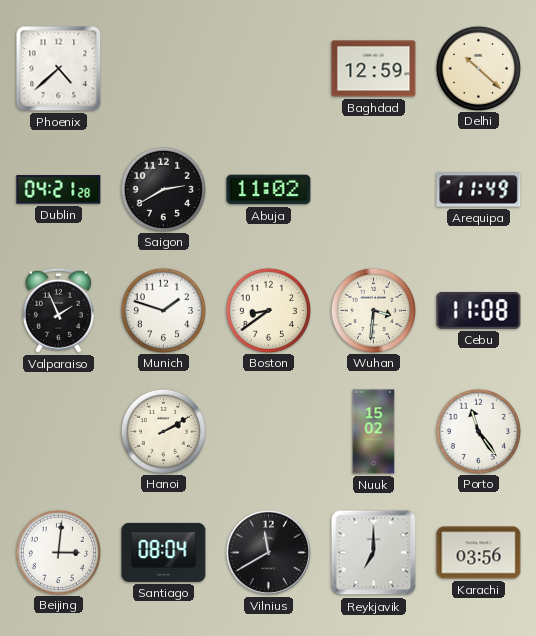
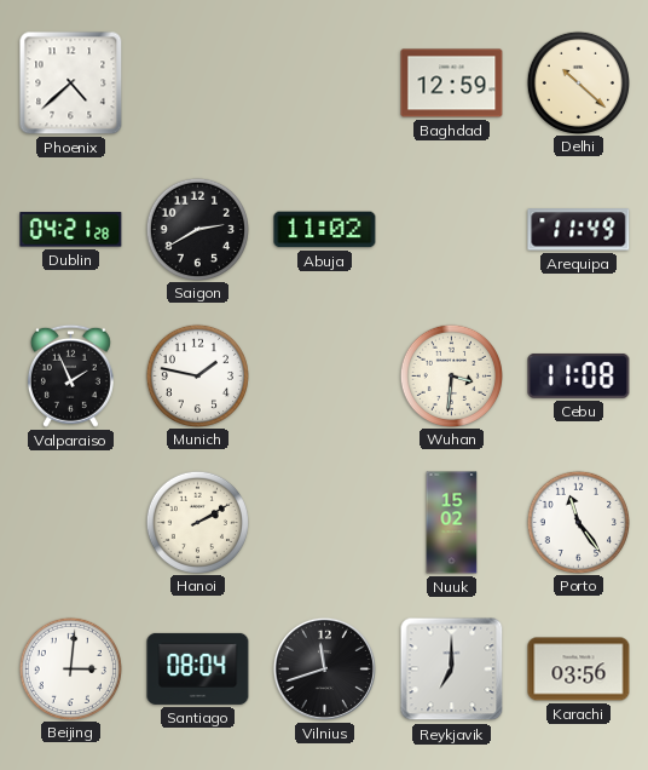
Munich: 1:48 -> 1:47
Boston: 8:39 -> none
Vilnius: 11:40 -> 11:42
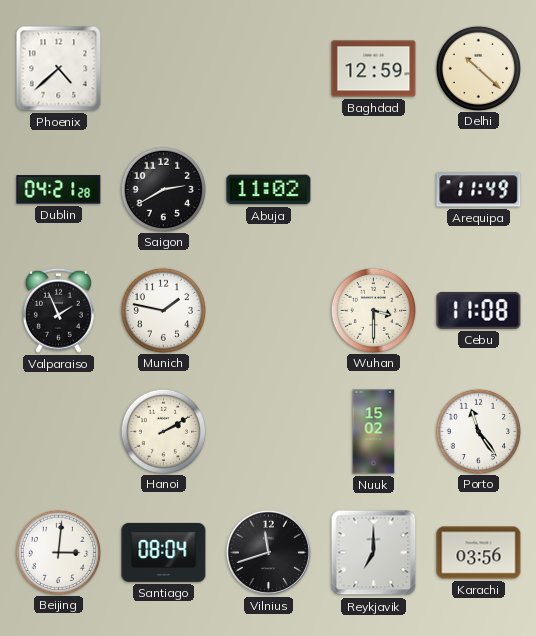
Wuhan: 3:31 -> 3:30
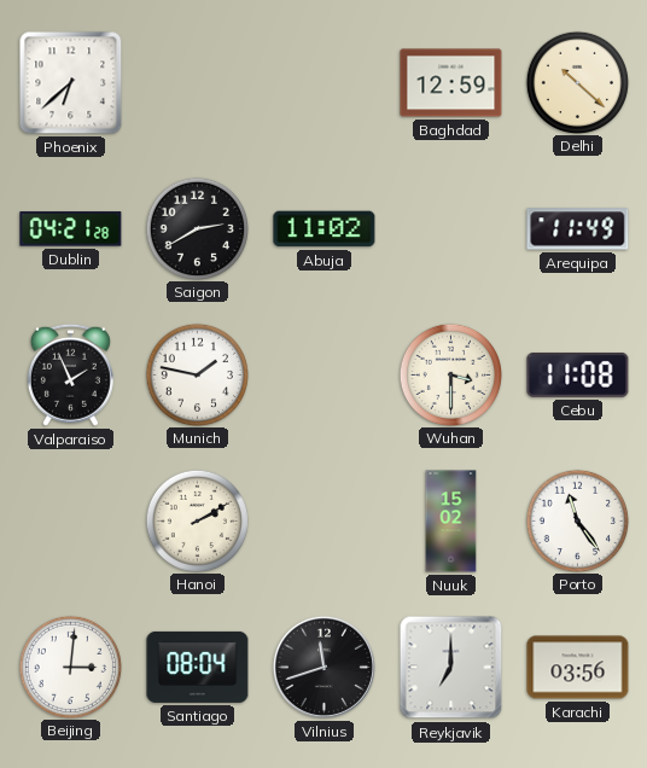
Phoenix: 4:38 -> 6:38
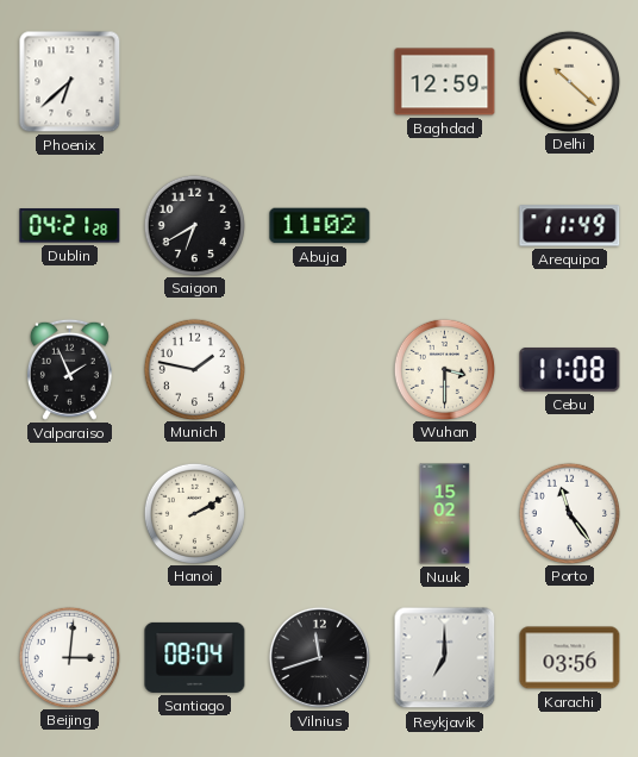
Saigon: 2:40 -> 6:40
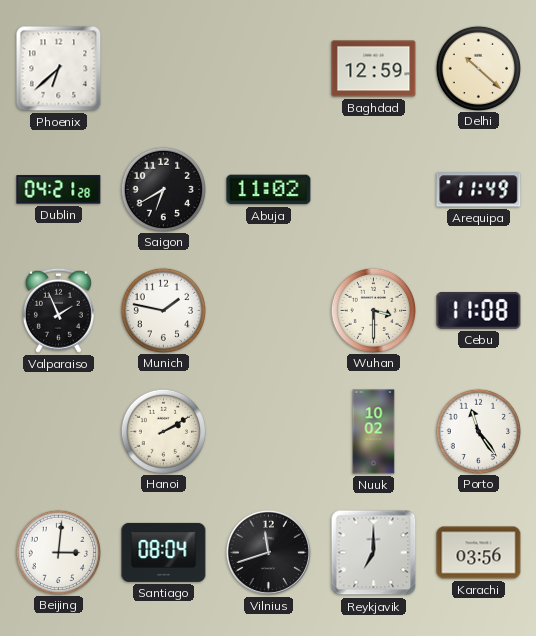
Nuuk: 15:02 -> 10:02
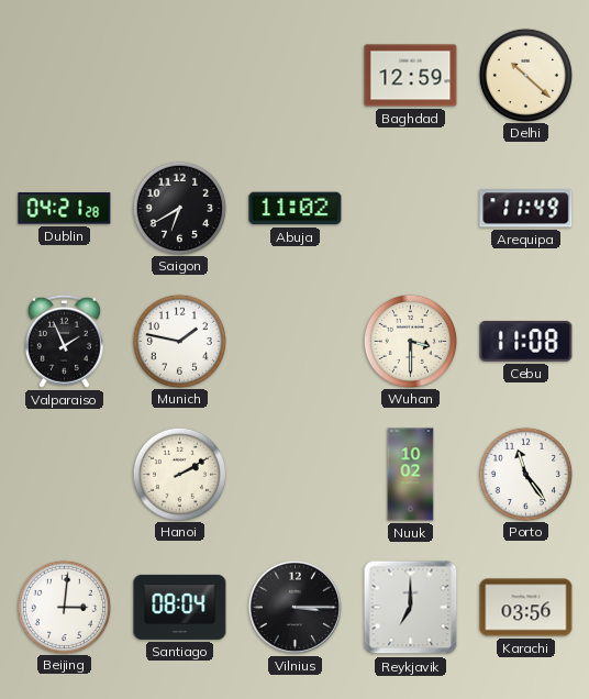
Phoenix: 6:38 -> none
Vilnius: 11:42 -> 3:15
